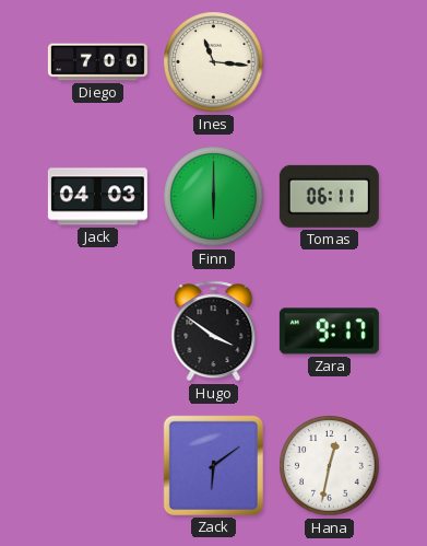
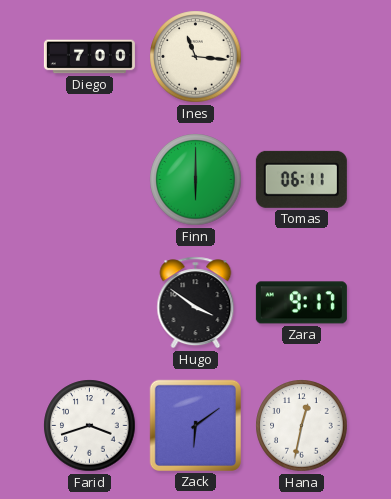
Jack: 04:03 -> none
Farid: none -> 3:42
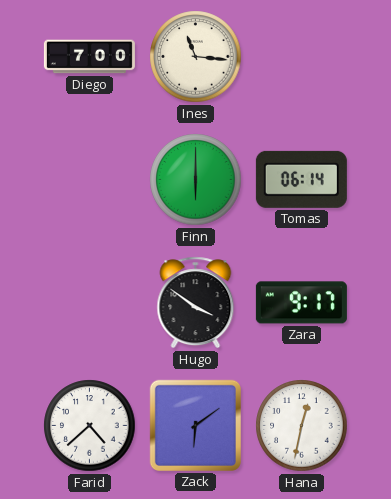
Tomas: 06:11 -> 06:14
Farid: 3:42 -> 4:38
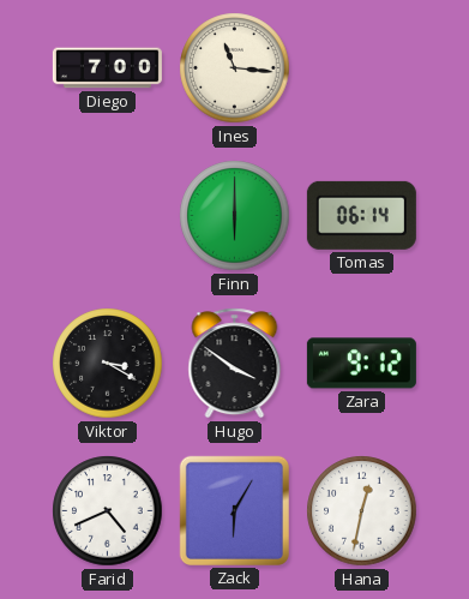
Viktor: none -> 3:20
Zara: 9:17 -> 9:12
Farid: 4:38 -> 4:41
Zack: 6:09 -> 6:05
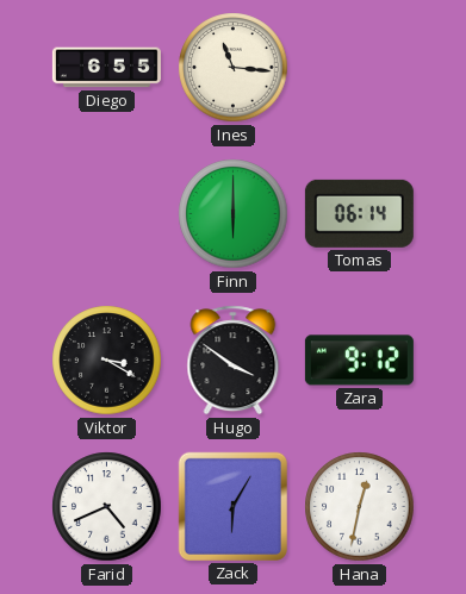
Diego: 7:00 -> 6:55
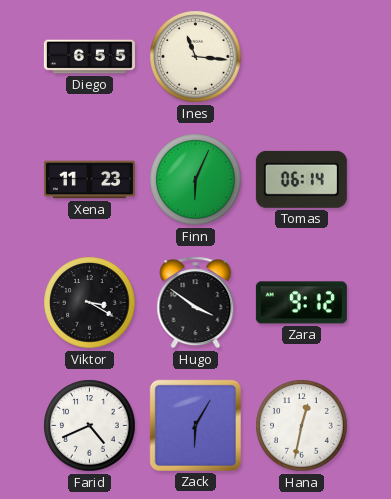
Xena: none -> 11:23
Finn: 6:00 -> 6:04
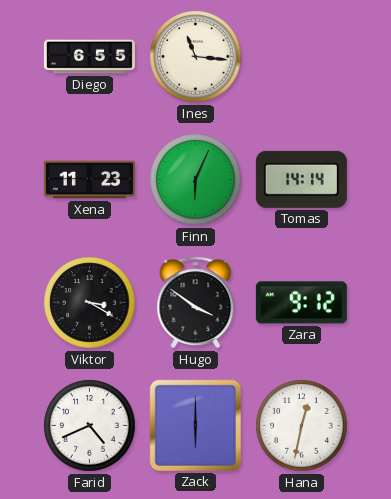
Tomas: 06:14 -> 14:14
Zack: 6:05 -> 6:00
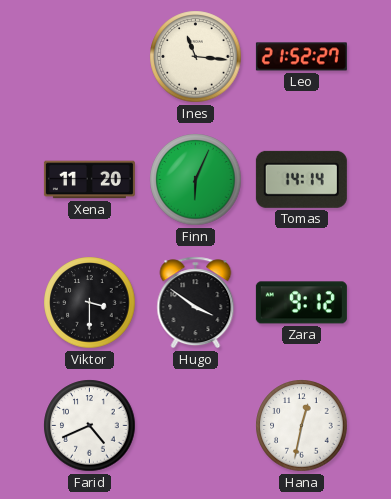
Diego: 6:55 -> none
Leo: none -> 21:52
Xena: 11:23 -> 11:20
Viktor: 3:20 -> 3:30
Zack: 6:00 -> none
